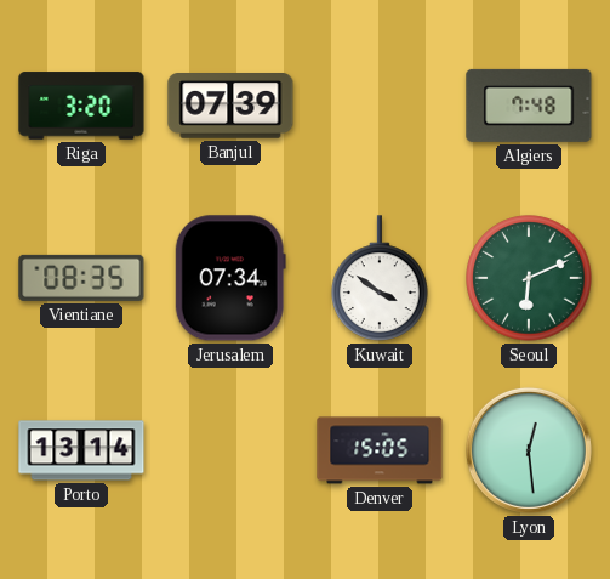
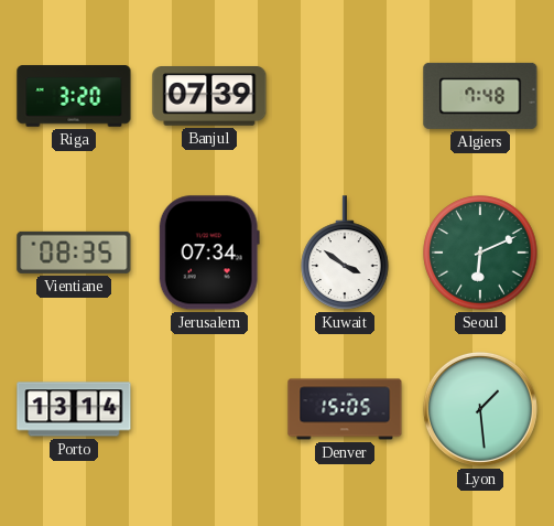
Lyon: 12:29 -> 1:29
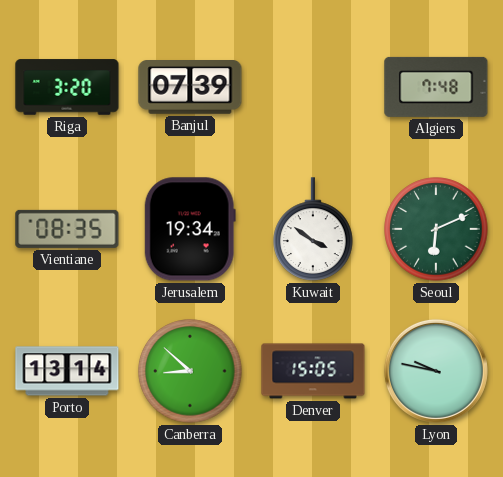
Jerusalem: 07:34 -> 19:34
Canberra: none -> 8:52
Lyon: 1:29 -> 9:47
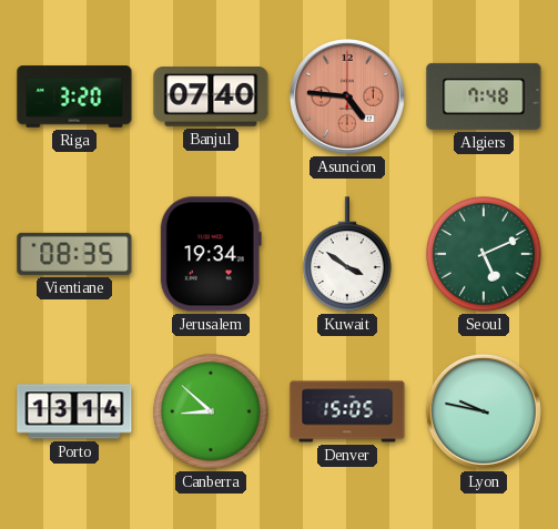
Banjul: 07:39 -> 07:40
Asuncion: none -> 4:46
Seoul: 6:11 -> 5:11
